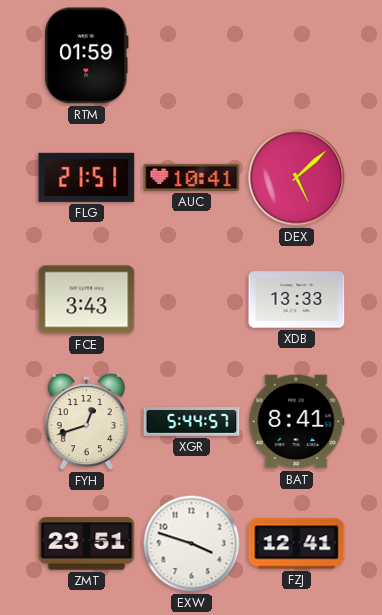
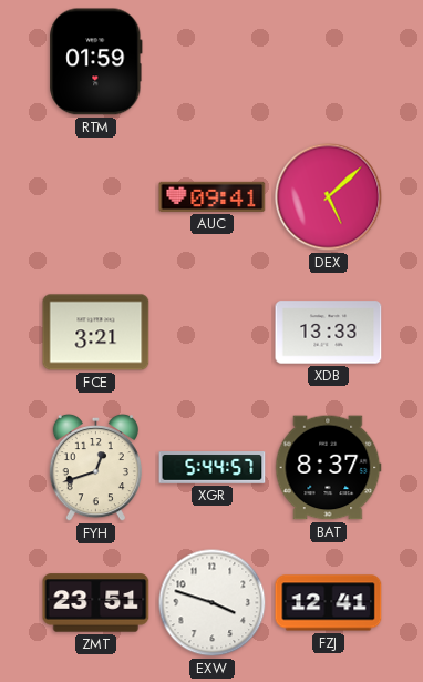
FLG: 21:51 -> none
AUC: 10:41 -> 09:41
FCE: 3:43 -> 3:21
BAT: 8:41 -> 8:37
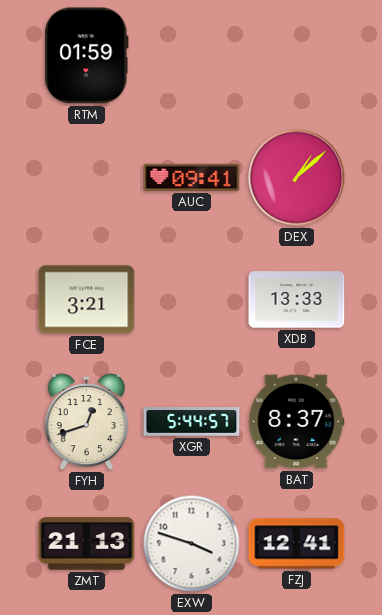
DEX: 5:08 -> 1:08
ZMT: 23:51 -> 21:13
